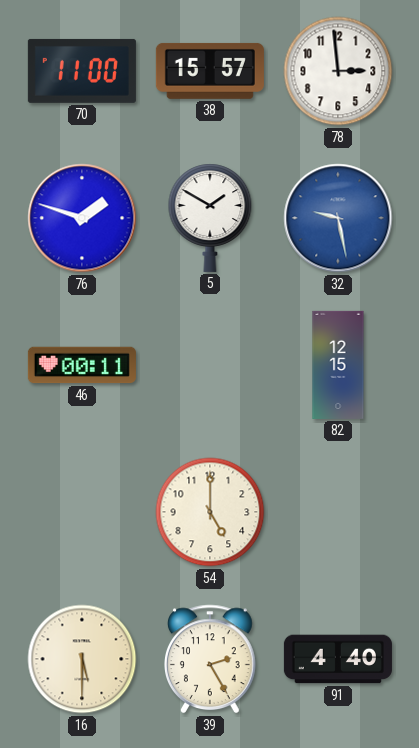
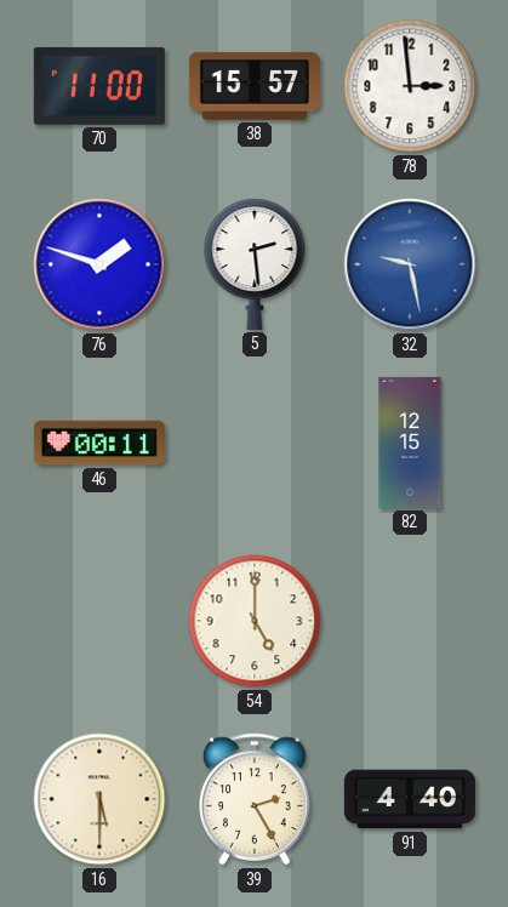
5: 1:50 -> 2:29
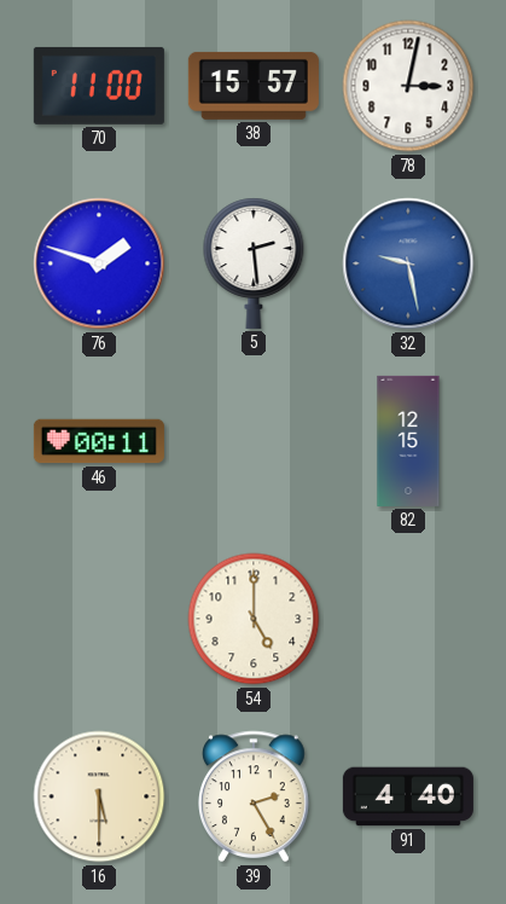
78: 2:59 -> 3:02
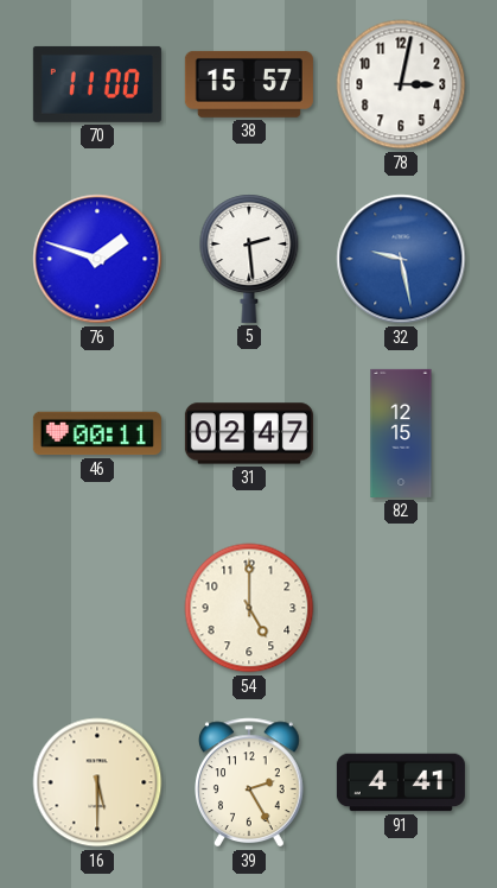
31: none -> 02:47
91: 4:40 -> 4:41
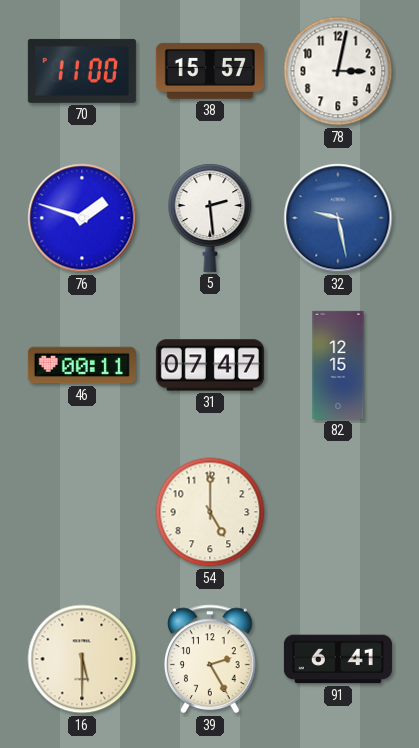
31: 02:47 -> 07:47
91: 4:41 -> 6:41
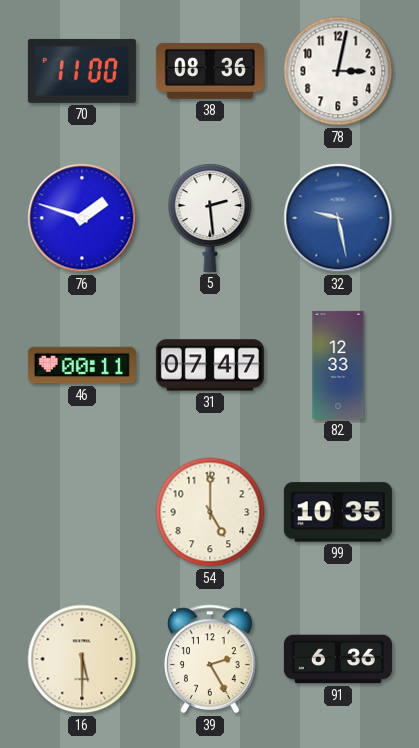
38: 15:57 -> 08:36
82: 12:15 -> 12:33
99: none -> 10:35
91: 6:41 -> 6:36
